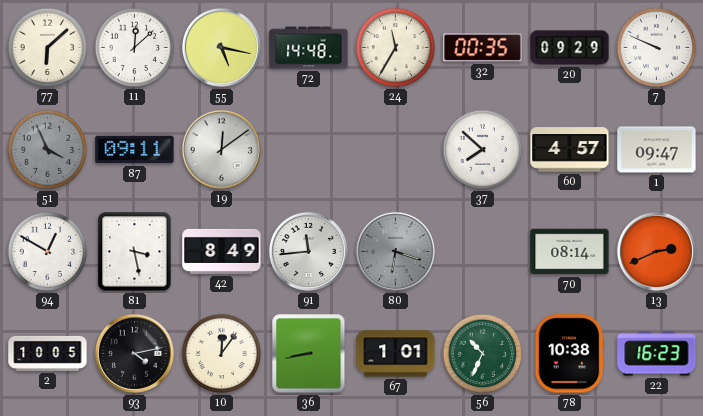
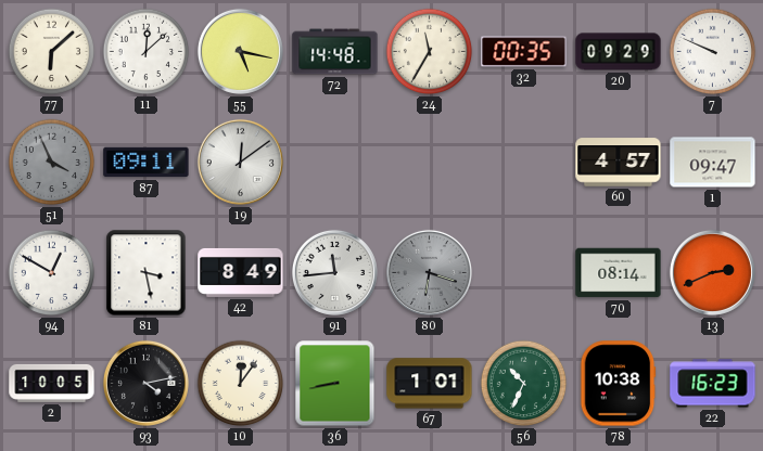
37: 7:52 -> none
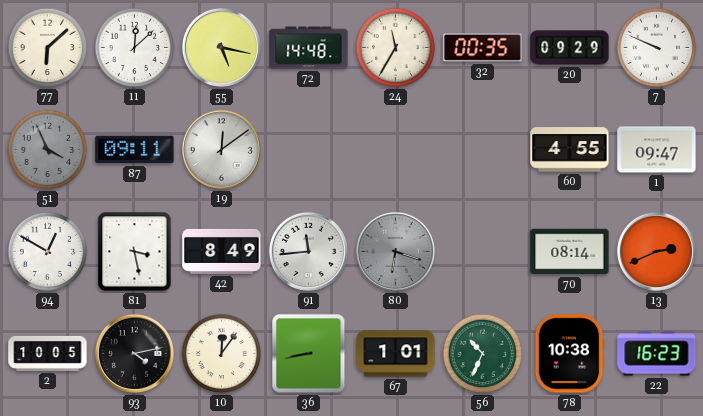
60: 4:57 -> 4:55
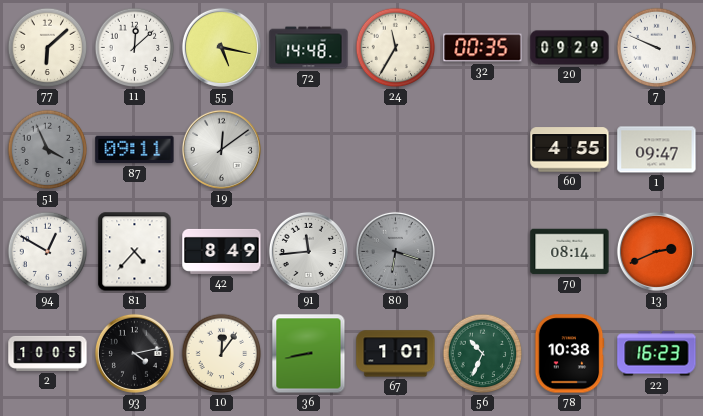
81: 3:28 -> 4:37
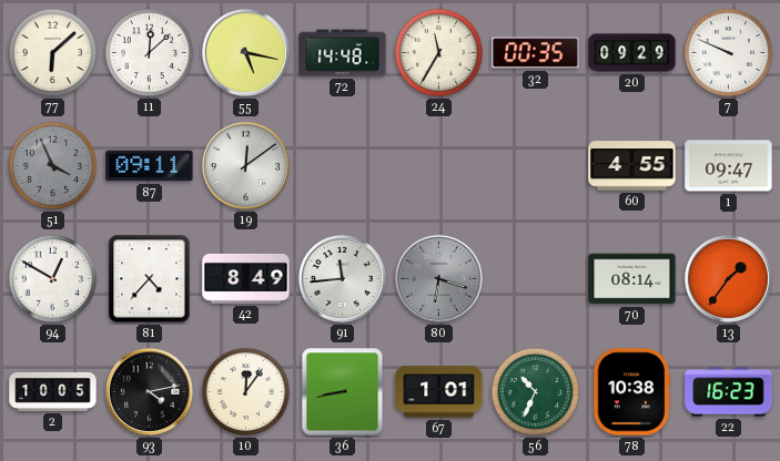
13: 2:41 -> 1:36
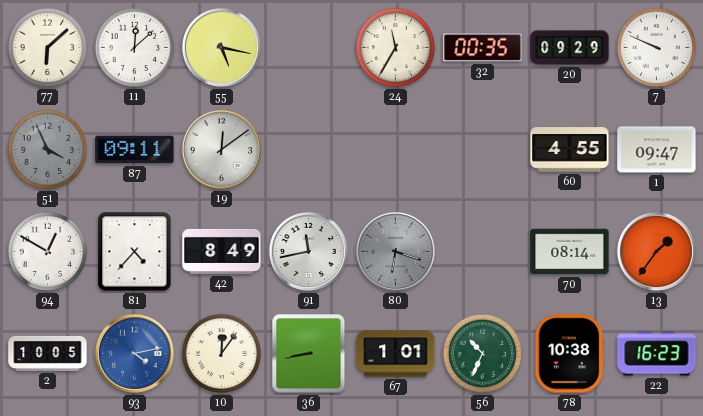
72: 14:48 -> none
91: 11:44 -> 11:43
93 dial: black -> blue
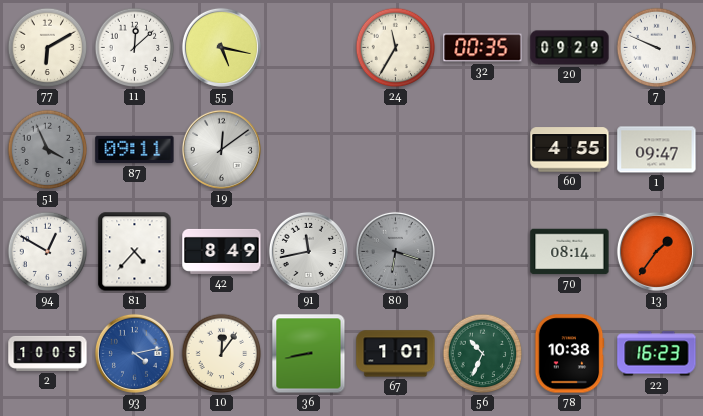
77: 6:08 -> 6:10
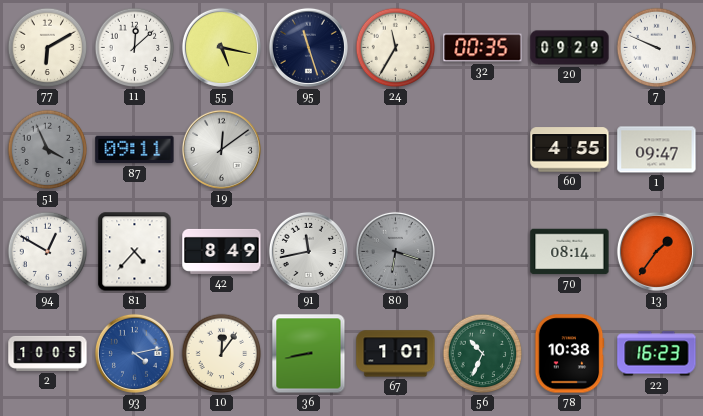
95: none -> 11:27
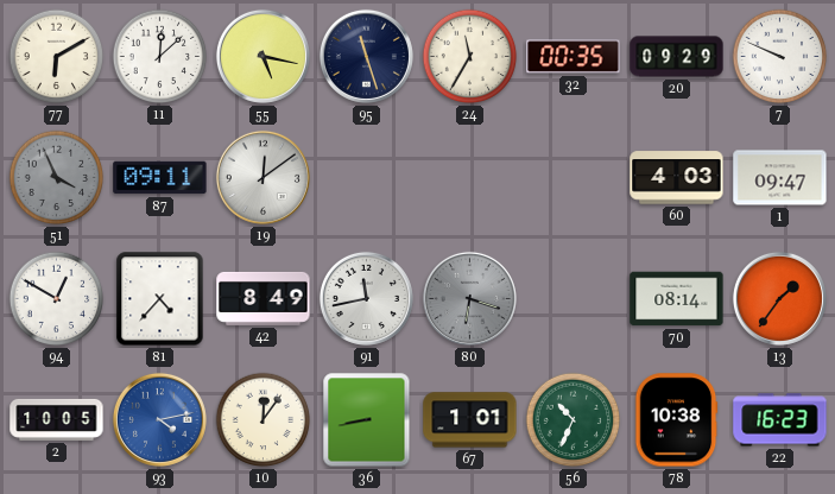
60: 4:55 -> 4:03
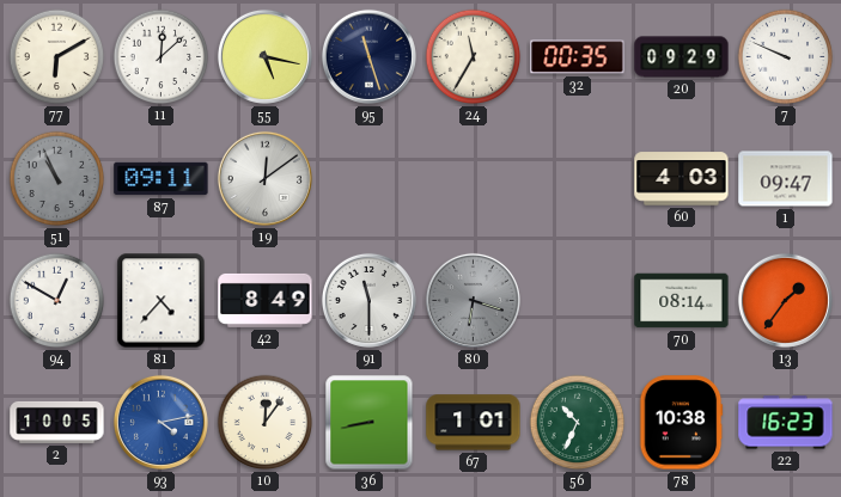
51: 3:56 -> 10:56
91: 11:43 -> 11:30
